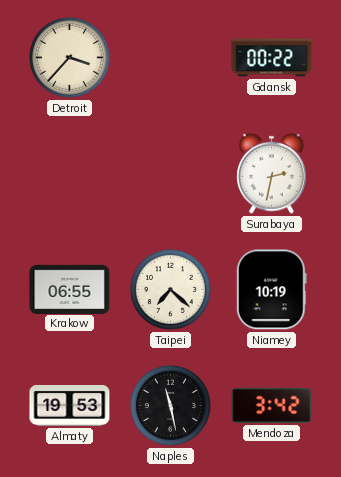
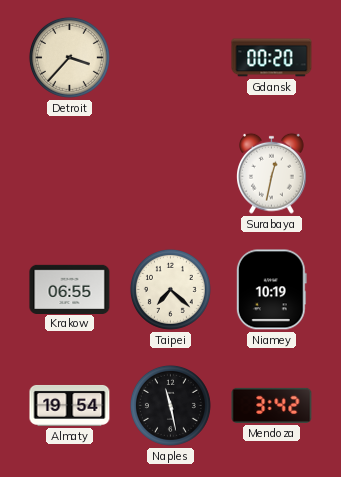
Gdansk: 00:22 -> 00:20
Surabaya: 2:32 -> 12:32
Almaty: 19:53 -> 19:54
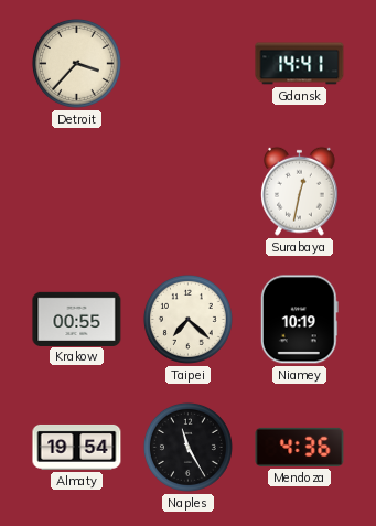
Gdansk: 00:20 -> 14:41
Krakow: 06:55 -> 00:55
Naples: 11:28 -> 11:25
Mendoza: 3:42 -> 4:36
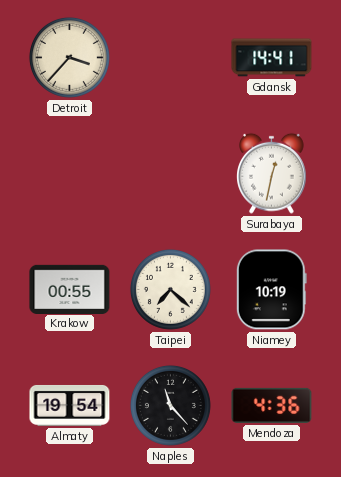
Naples: 11:25 -> 11:23
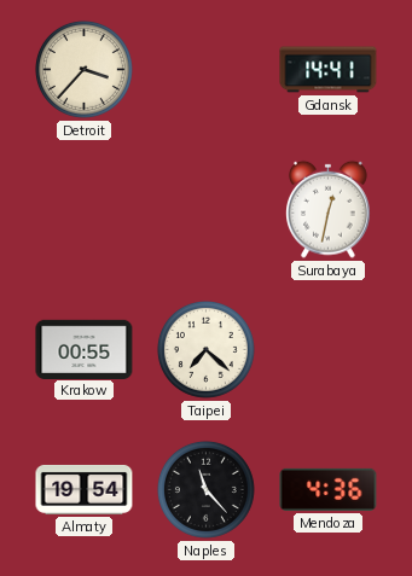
Niamey: 10:19 -> none
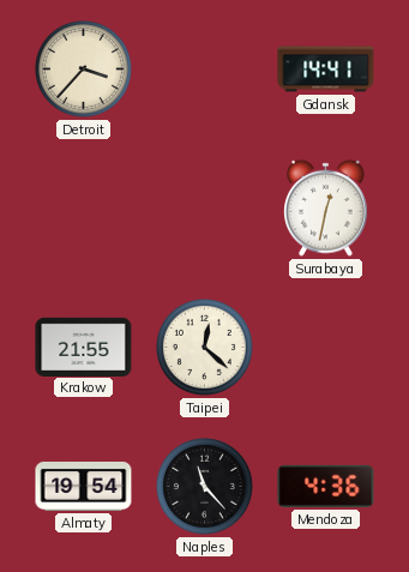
Krakow: 00:55 -> 21:55
Taipei: 7:22 -> 12:22
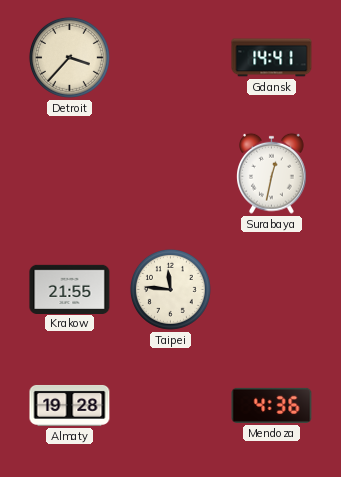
Taipei: 12:22 -> 11:46
Almaty: 19:54 -> 19:28
Naples: 11:23 -> none
